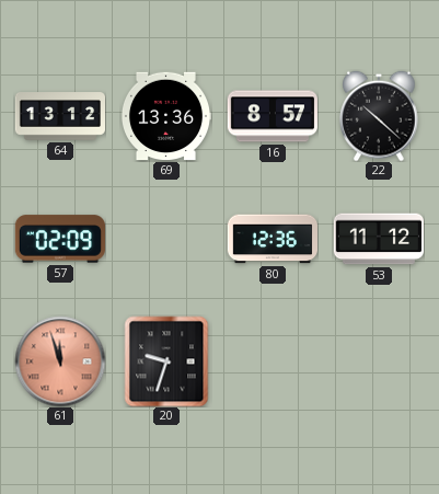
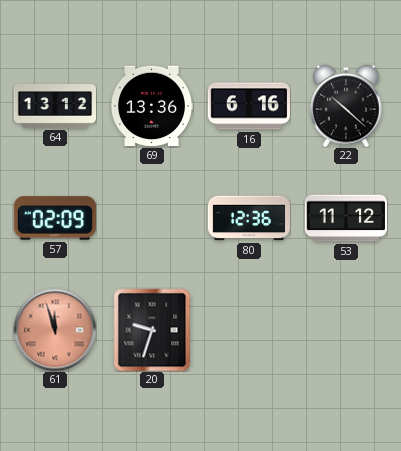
16: 8:57 -> 6:16
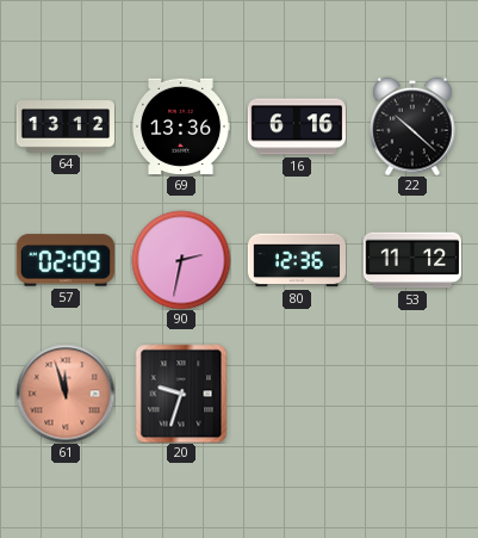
90: none -> 2:32
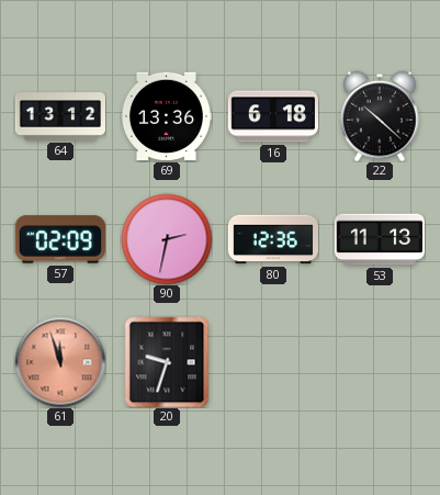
16: 6:16 -> 6:18
53: 11:12 -> 11:13
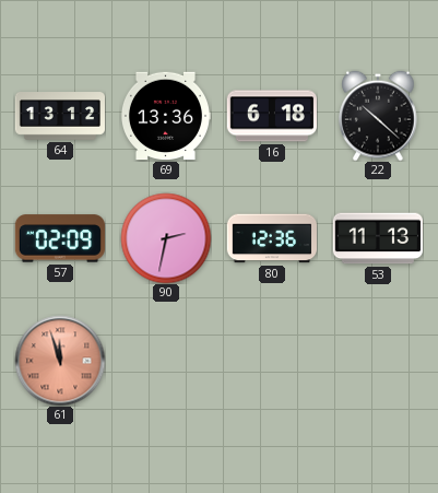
20: 9:33 -> none
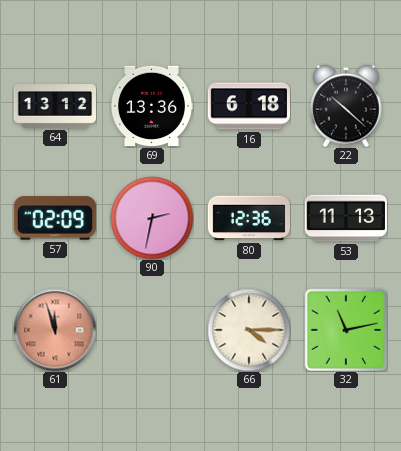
66: none -> 4:15
32: none -> 11:13
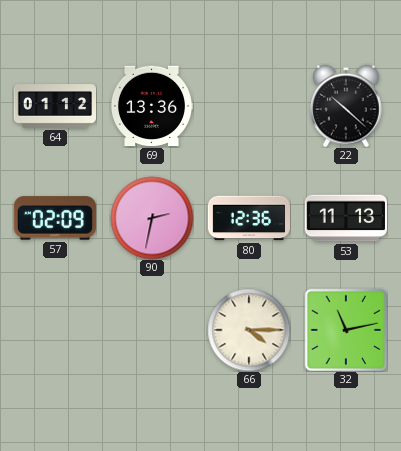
64: 13:12 -> 01:12
16: 6:18 -> none
61: 11:57 -> none
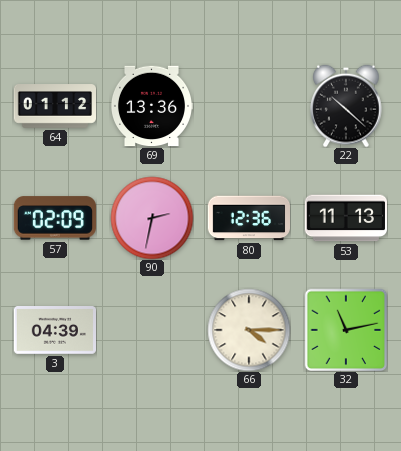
3: none -> 04:39
